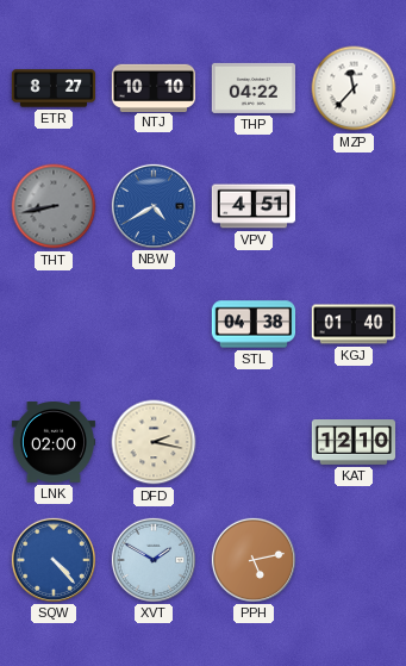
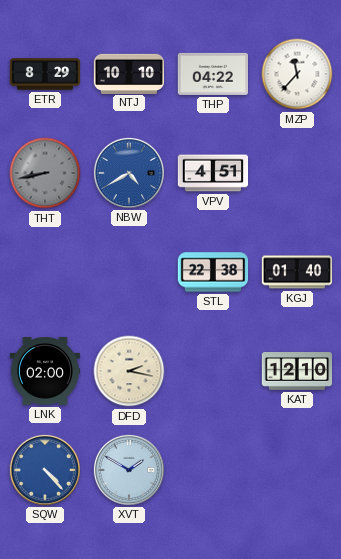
ETR: 8:27 -> 8:29
STL: 04:38 -> 22:38
PPH: 5:13 -> none
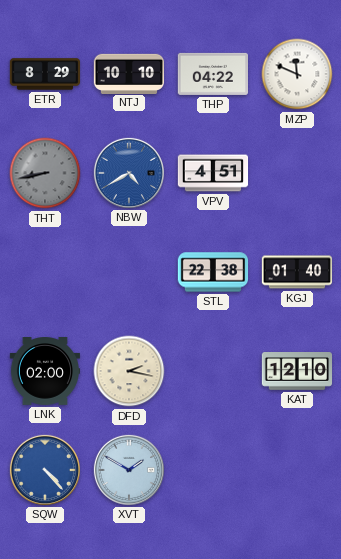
MZP: 11:37 -> 11:49
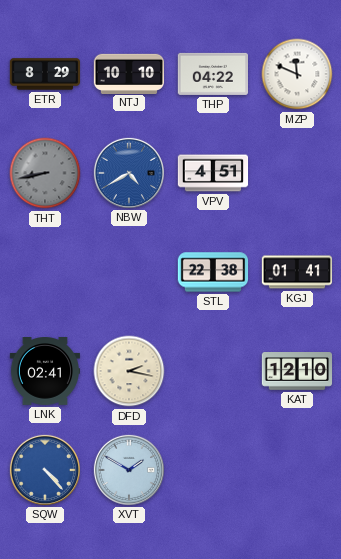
KGJ: 01:40 -> 01:41
LNK: 02:00 -> 02:41
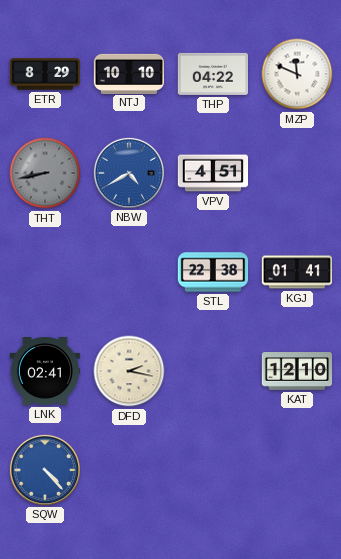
XVT: 1:50 -> none
